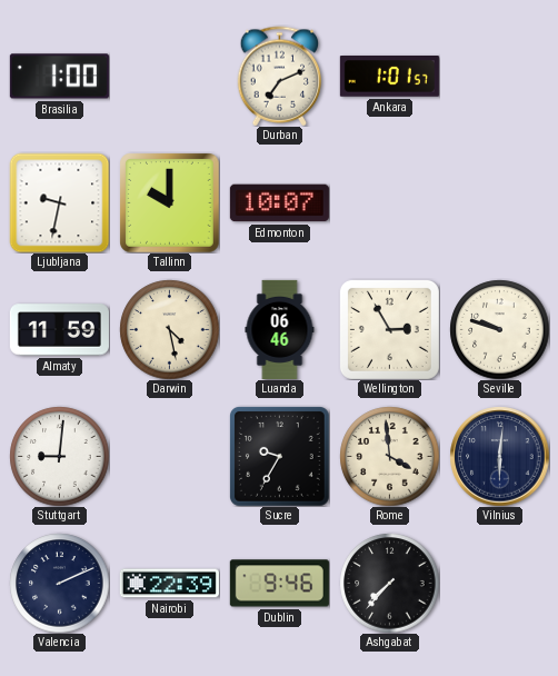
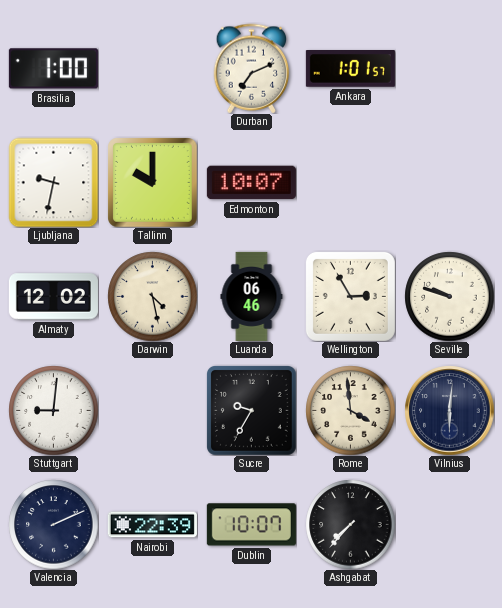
Almaty: 11:59 -> 12:02
Dublin: 9:46 -> 10:07
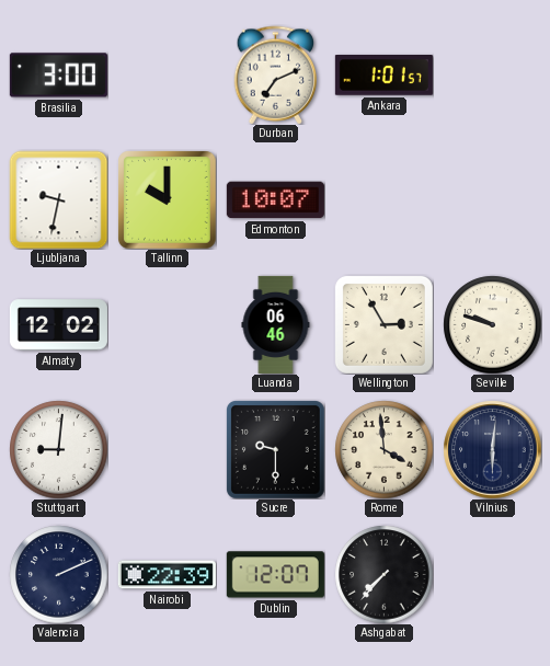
Brasilia: 1:00 -> 3:00
Darwin: 4:28 -> none
Sucre: 9:35 -> 9:30
Dublin: 10:07 -> 12:07
